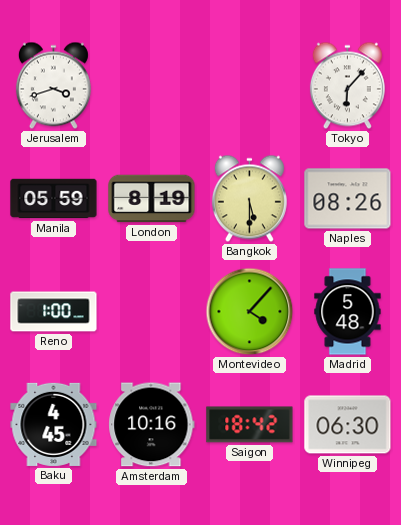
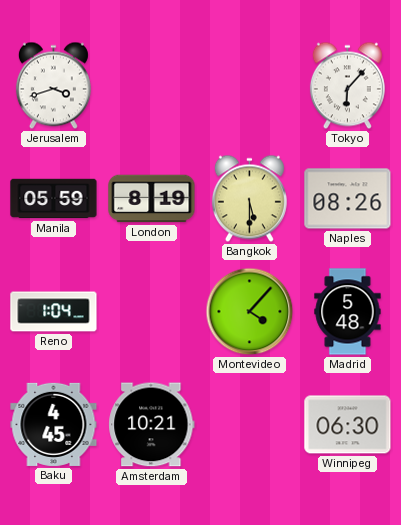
Reno: 1:00 -> 1:04
Amsterdam: 10:16 -> 10:21
Saigon: 18:42 -> none
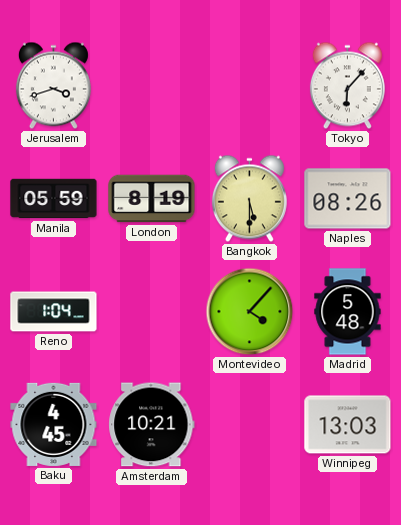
Winnipeg: 06:30 -> 13:03
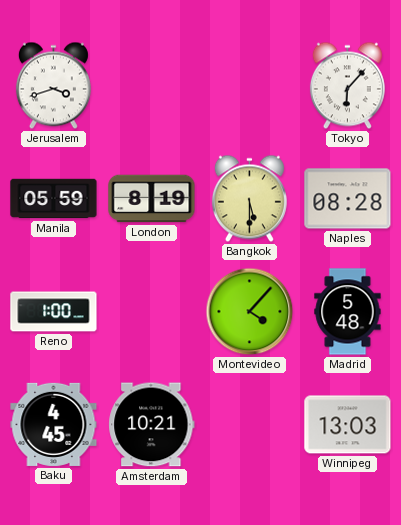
Naples: 08:26 -> 08:28
Reno: 1:04 -> 1:00
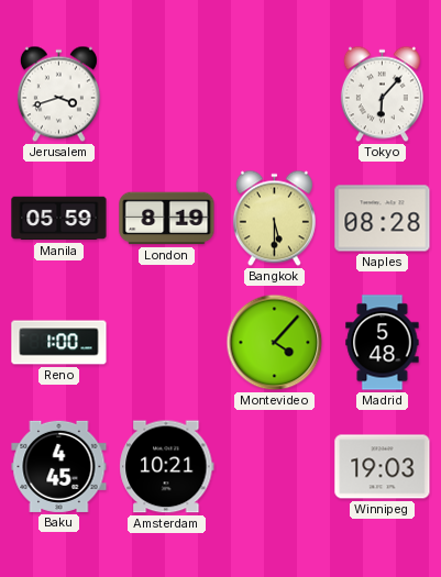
Winnipeg: 13:03 -> 19:03
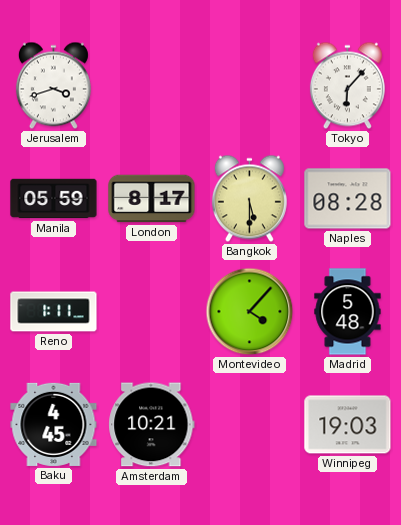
London: 8:19 -> 8:17
Reno: 1:00 -> 1:11
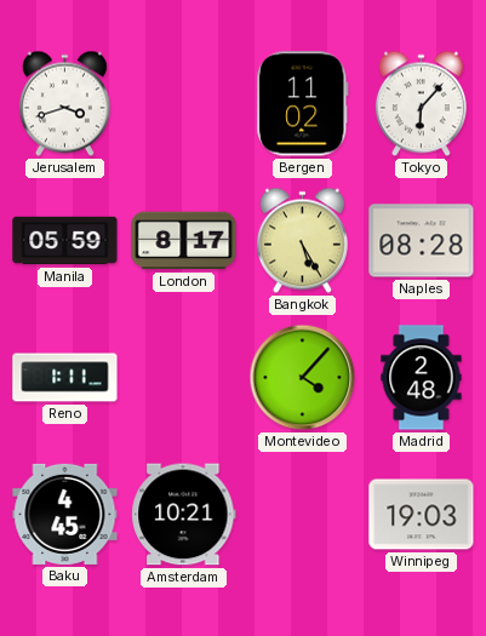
Bergen: none -> 11:02
Bangkok: 5:30 -> 5:25
Madrid: 5:48 -> 2:48
